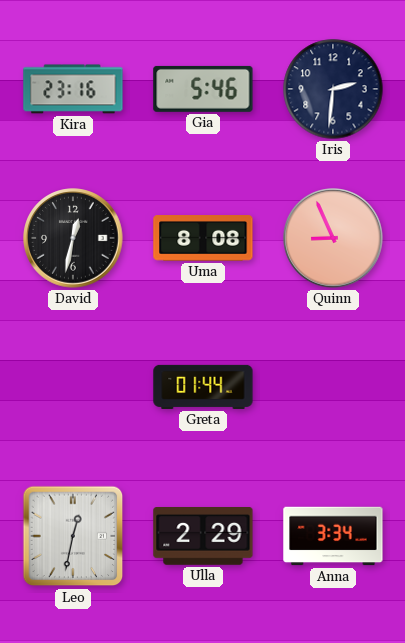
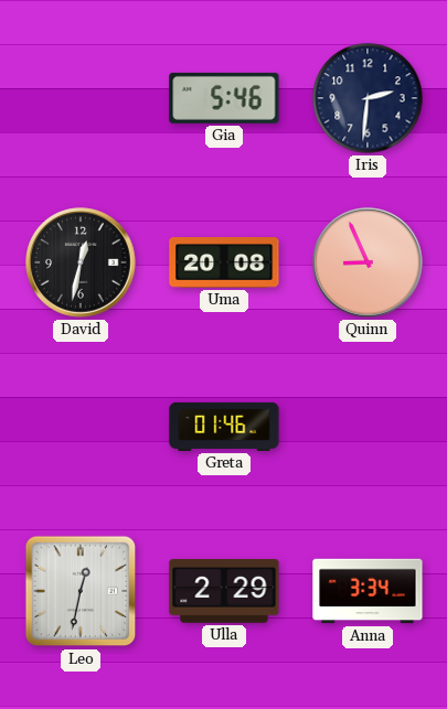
Kira: 23:16 -> none
Uma: 8:08 -> 20:08
Greta: 01:44 -> 01:46
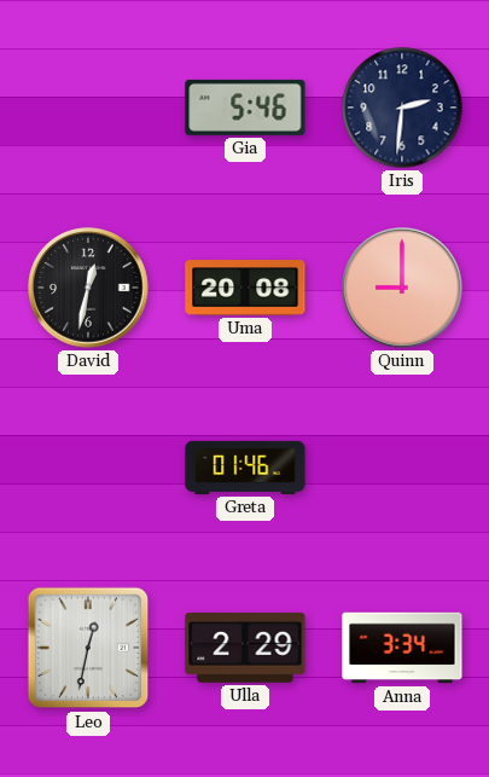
Quinn: 8:56 -> 9:00
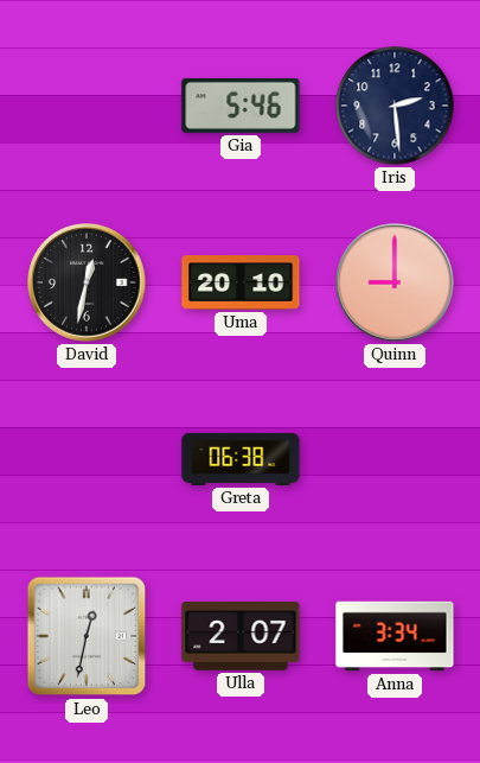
Iris: 2:31 -> 2:29
Uma: 20:08 -> 20:10
Greta: 01:46 -> 06:38
Ulla: 2:29 -> 2:07
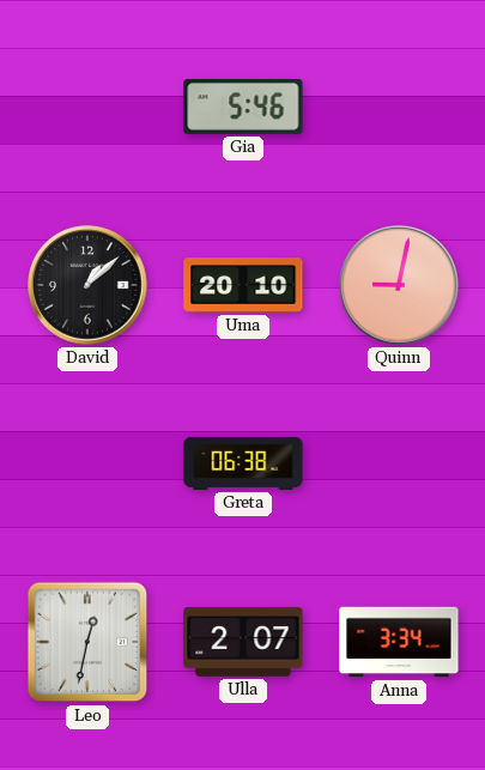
Iris: 2:29 -> none
David: 12:32 -> 1:08
Quinn: 9:00 -> 9:02
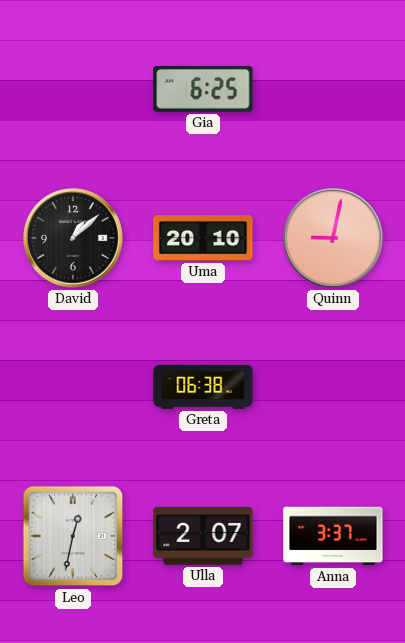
Gia: 5:46 -> 6:25
Anna: 3:34 -> 3:37
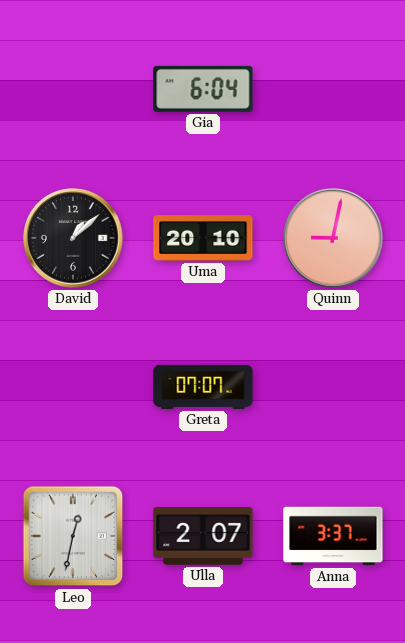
Gia: 6:25 -> 6:04
Greta: 06:38 -> 07:07
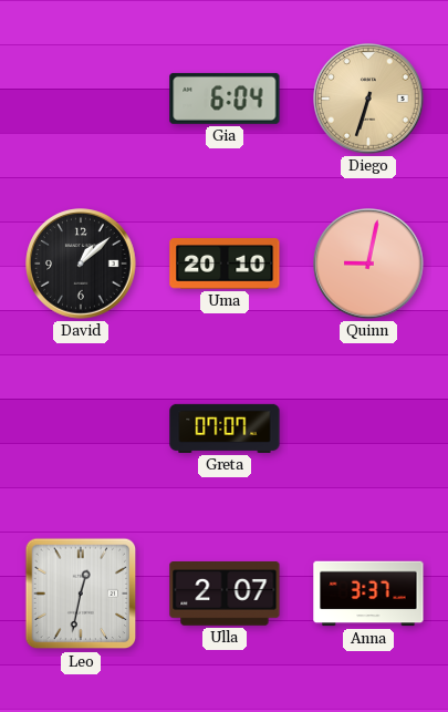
Diego: none -> 6:33
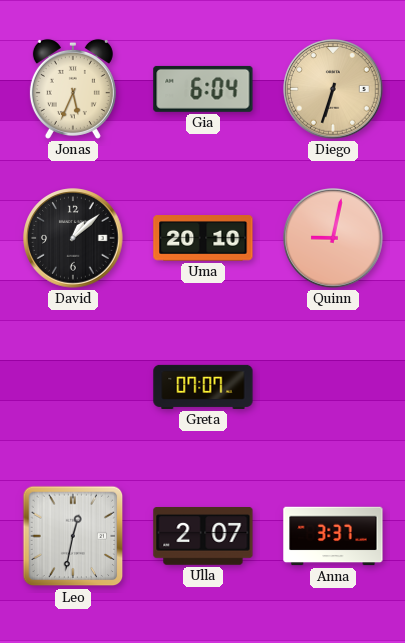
Jonas: none -> 5:34
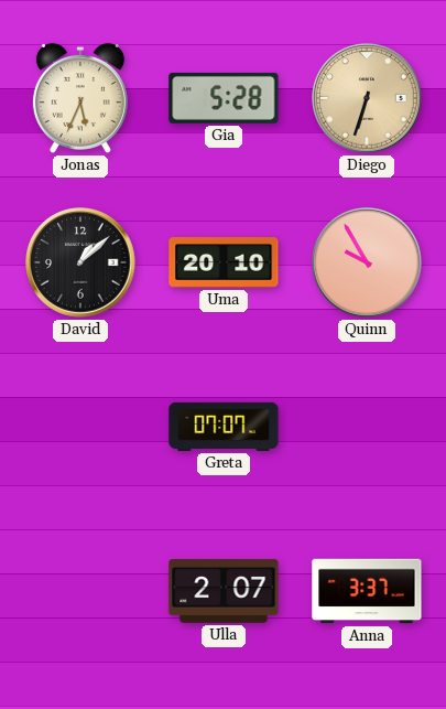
Gia: 6:04 -> 5:28
Quinn: 9:02 -> 9:55
Leo: 12:32 -> none
